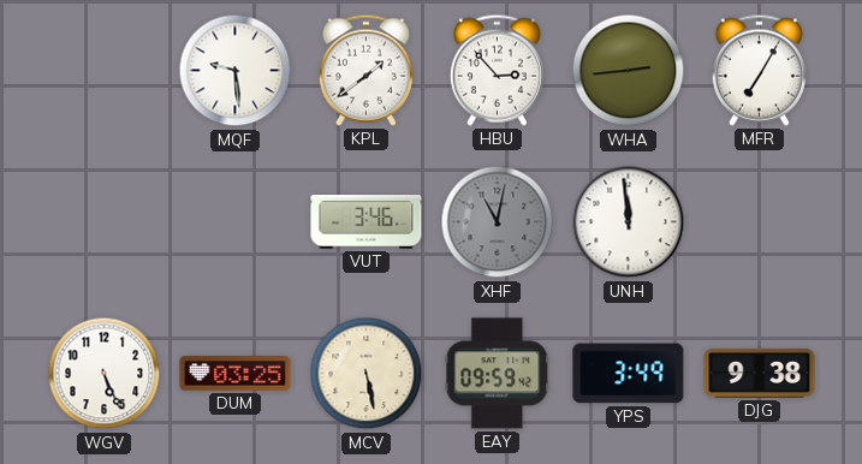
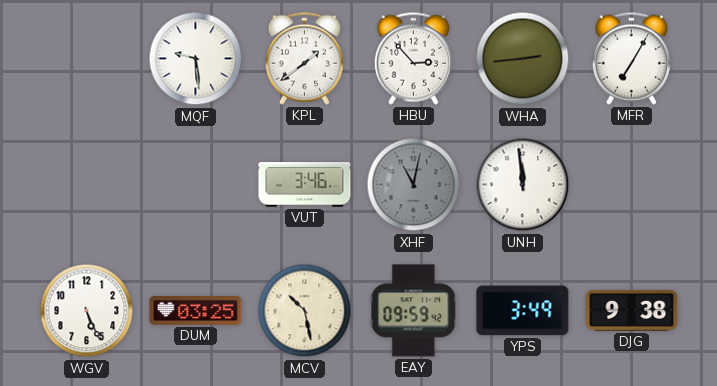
MCV: 5:28 -> 10:28
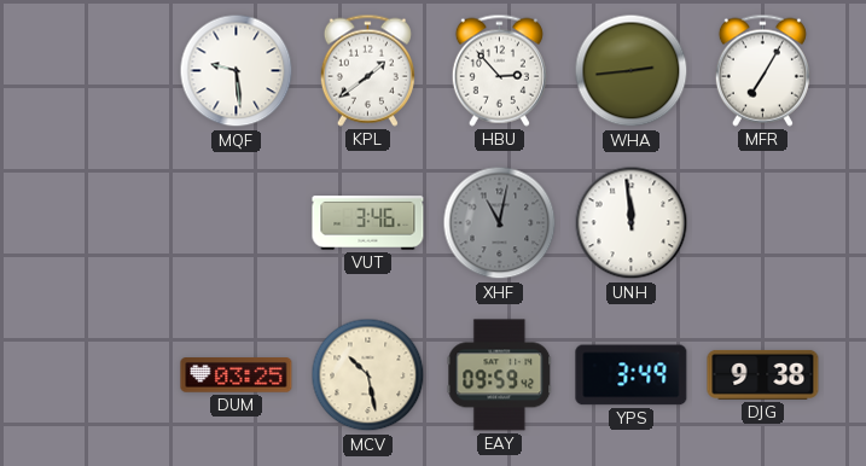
WGV: 5:26 -> none
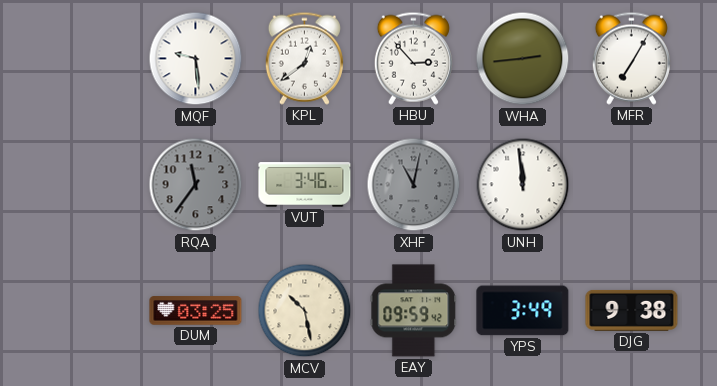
KPL: 1:39 -> 12:39
RQA: none -> 11:36
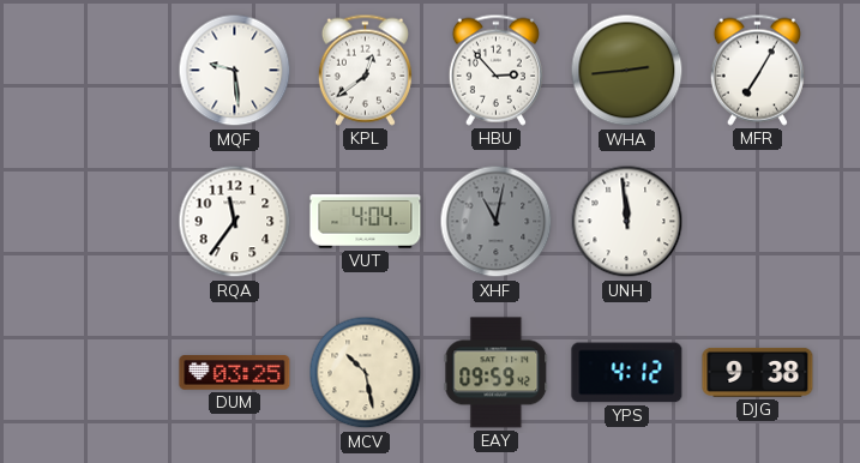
RQA dial: grey -> white
VUT: 3:46 -> 4:04
YPS: 3:49 -> 4:12
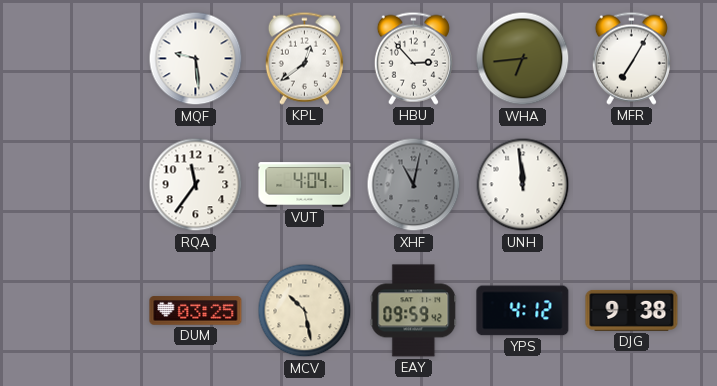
WHA: 2:44 -> 6:44
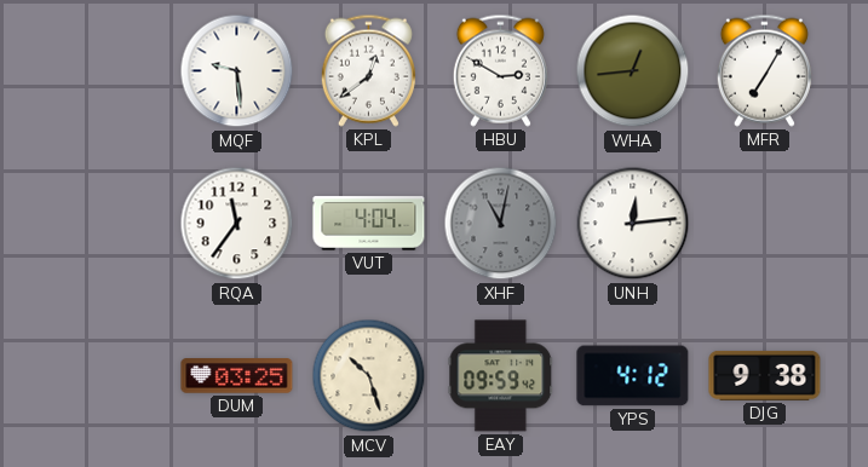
HBU: 2:53 -> 2:50
WHA: 6:44 -> 12:44
UNH: 11:59 -> 12:14
MCV: 10:28 -> 10:27
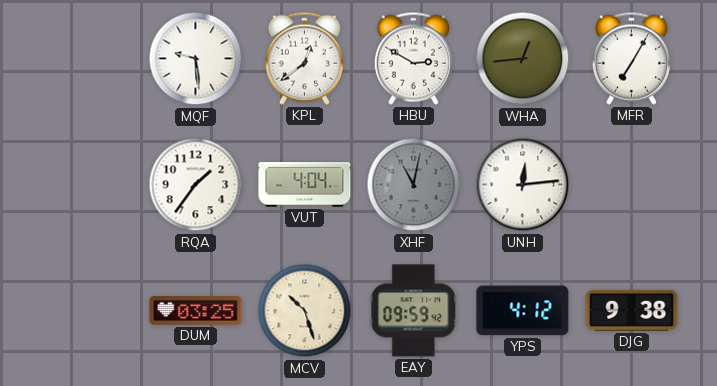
RQA: 11:36 -> 1:36
